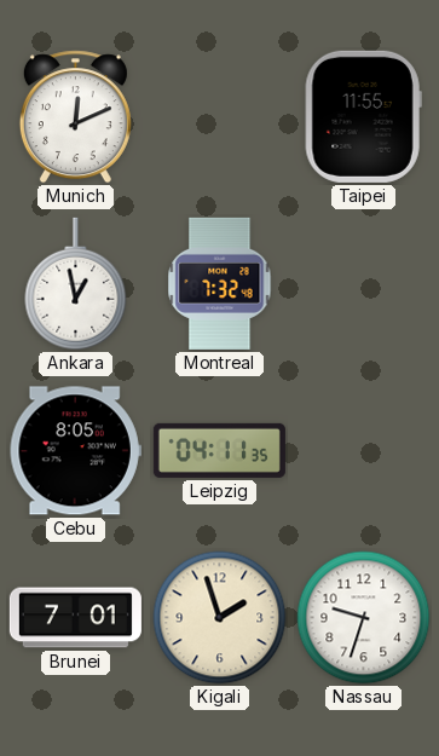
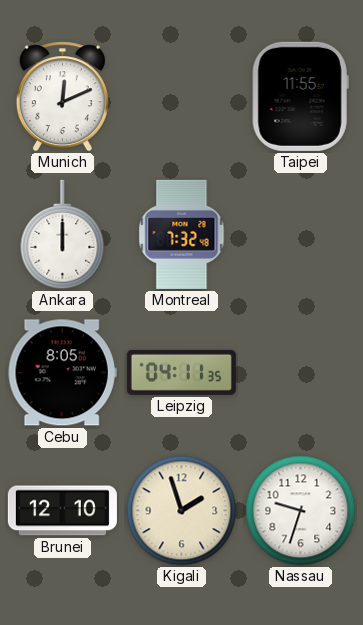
Ankara: 12:58 -> 12:00
Brunei: 7:01 -> 12:10
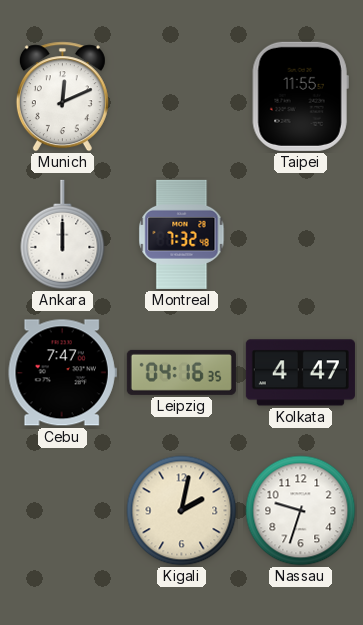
Cebu: 8:05 -> 7:47
Leipzig: 04:11 -> 04:16
Kolkata: none -> 4:47
Brunei: 12:10 -> none
Kigali: 1:57 -> 2:02
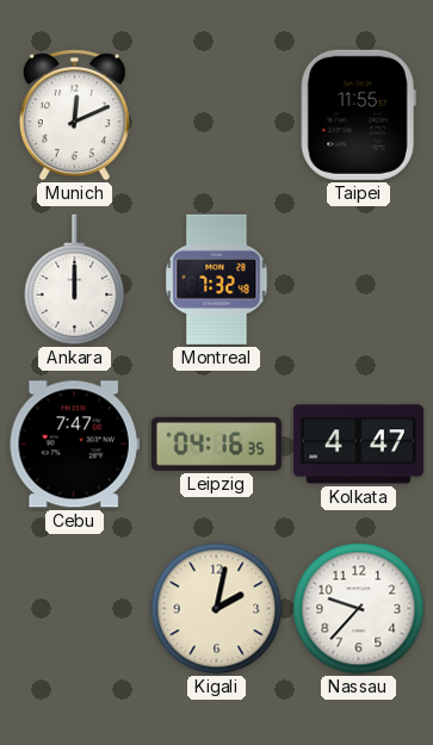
Nassau: 9:33 -> 9:37
